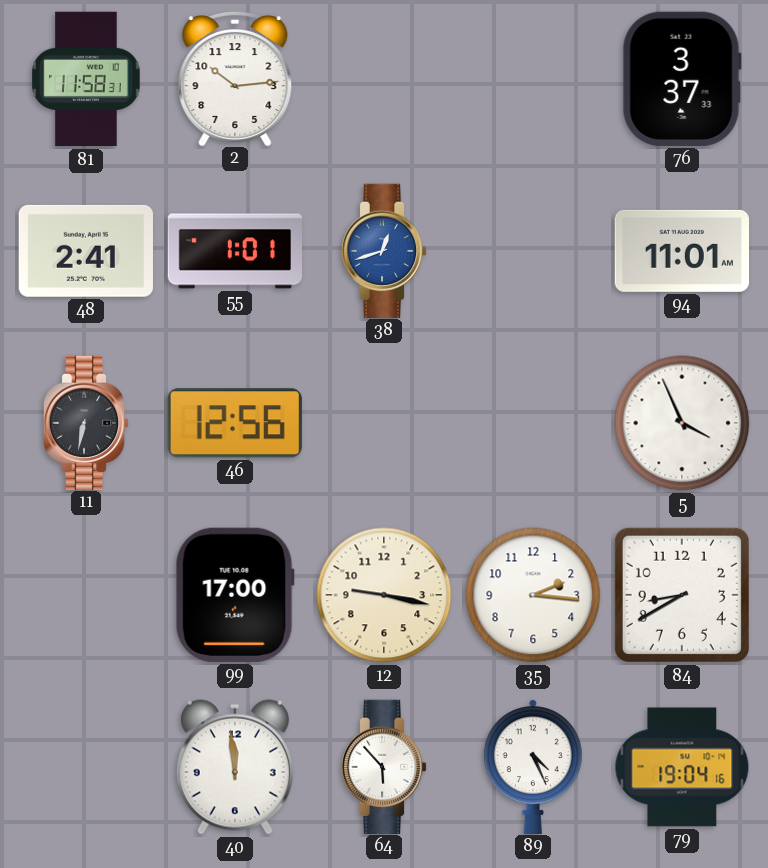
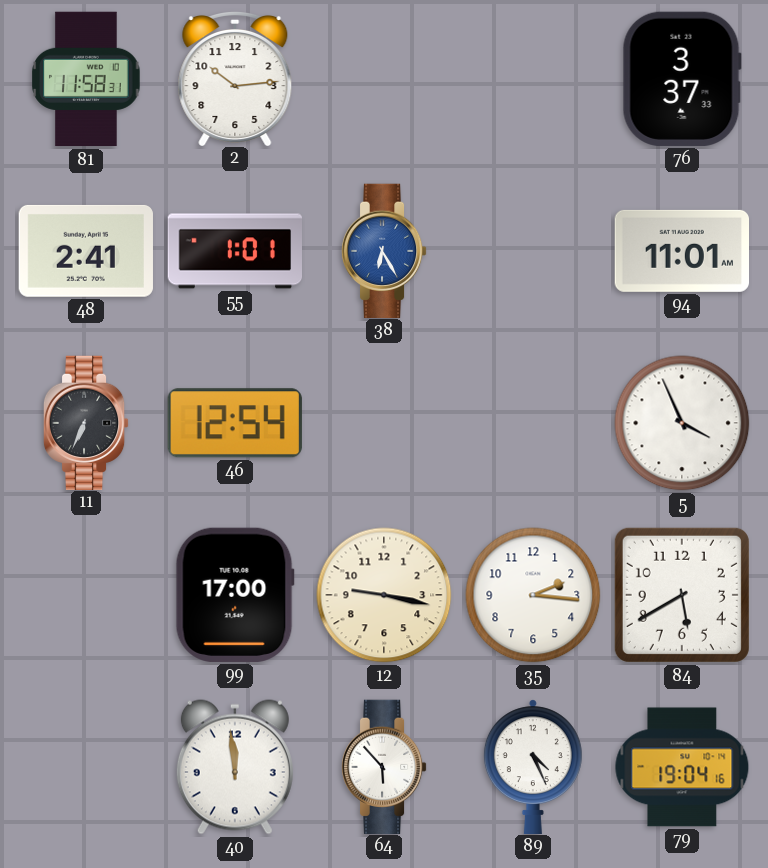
38: 12:42 -> 6:25
11: 6:32 -> 6:34
46: 12:56 -> 12:54
84: 8:40 -> 5:40
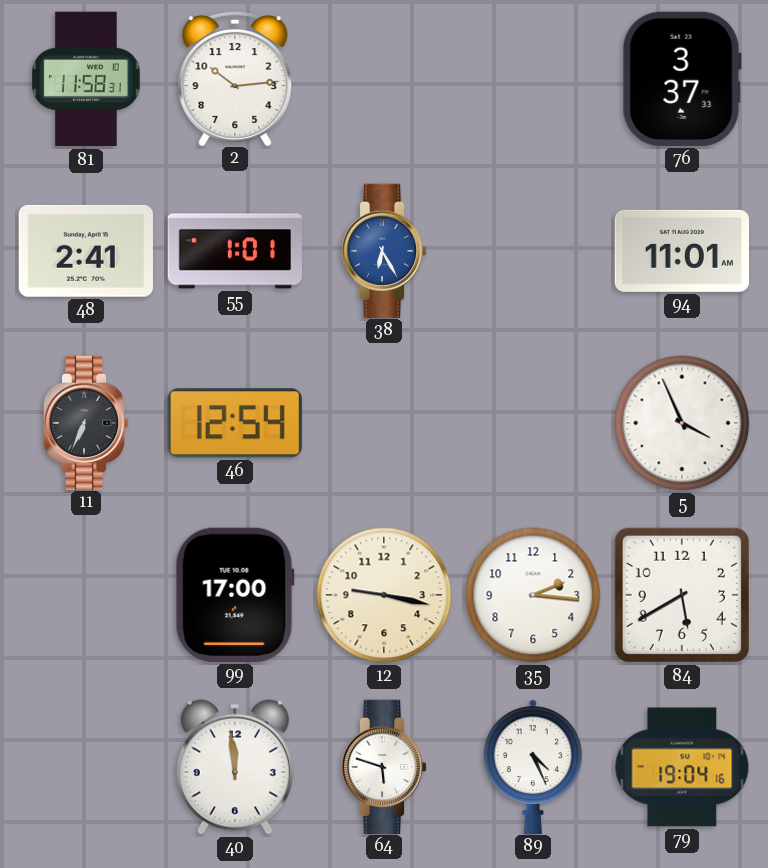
64: 5:53 -> 5:48
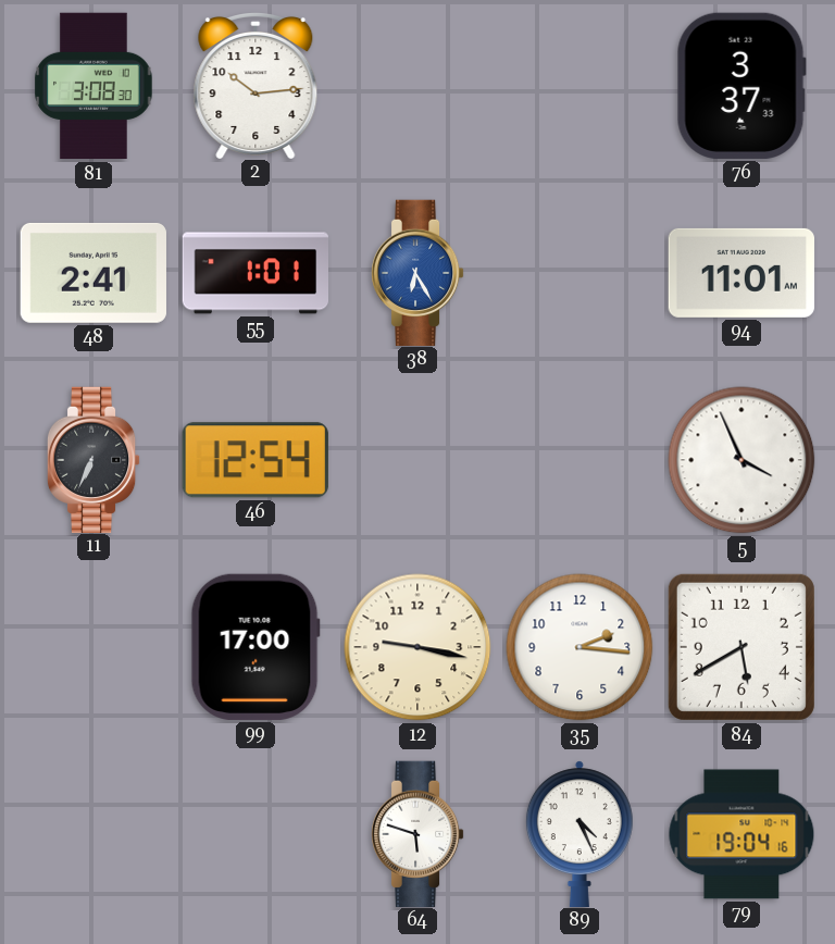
81: 11:58 -> 3:08
40: 11:59 -> none
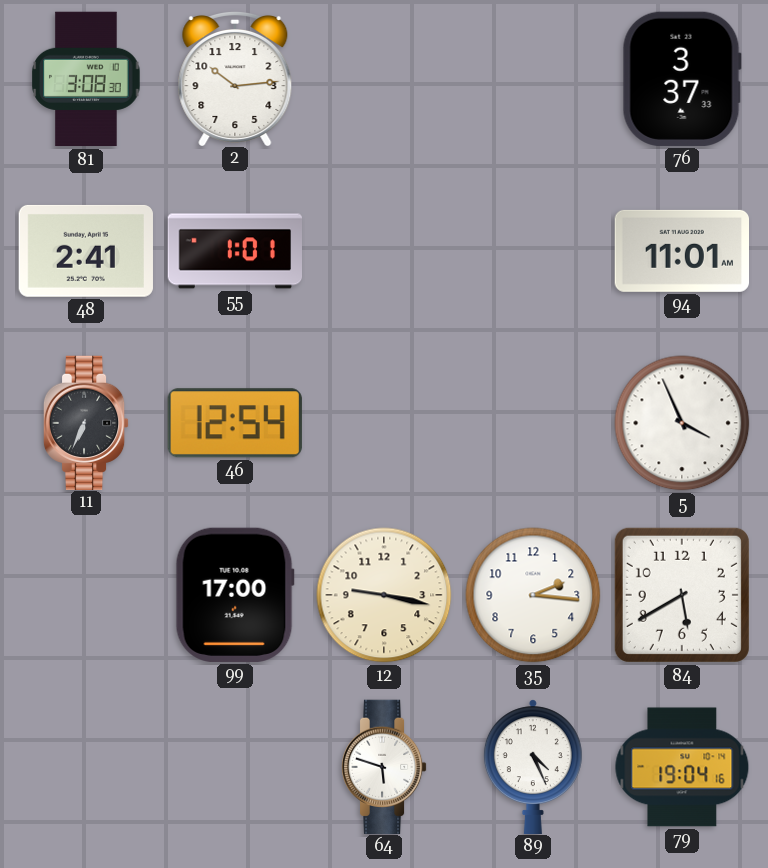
38: 6:25 -> none
